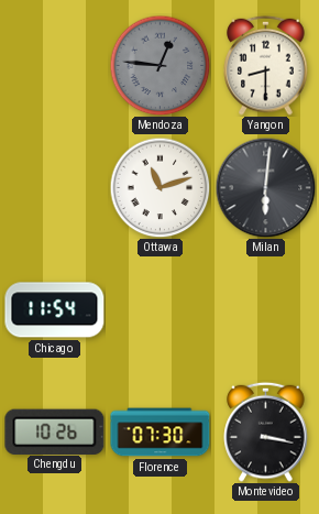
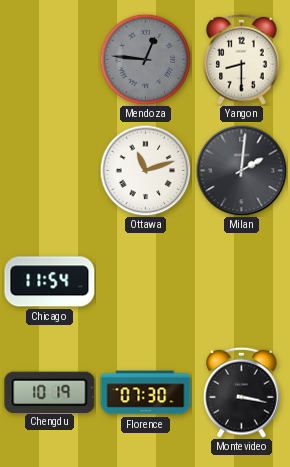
Milan: 6:01 -> 2:01
Chengdu: 10:26 -> 10:19
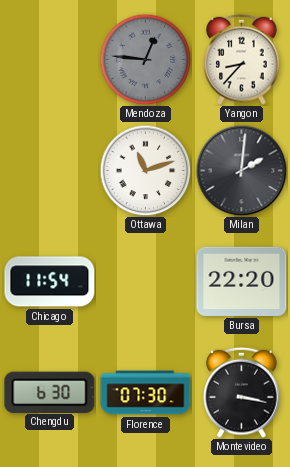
Yangon: 8:30 -> 8:37
Bursa: none -> 22:20
Chengdu: 10:19 -> 6:30
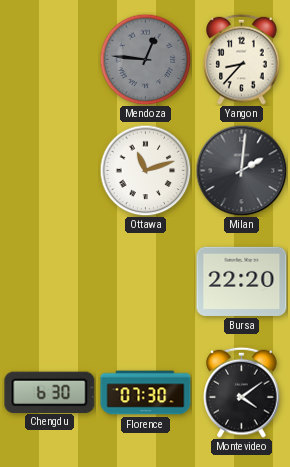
Chicago: 11:54 -> none
Montevideo: 3:17 -> 4:09
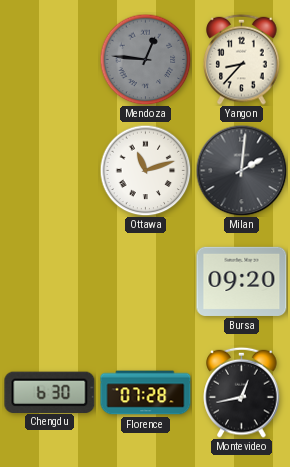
Bursa: 22:20 -> 09:20
Florence: 07:30 -> 07:28
Montevideo: 4:09 -> 12:43
